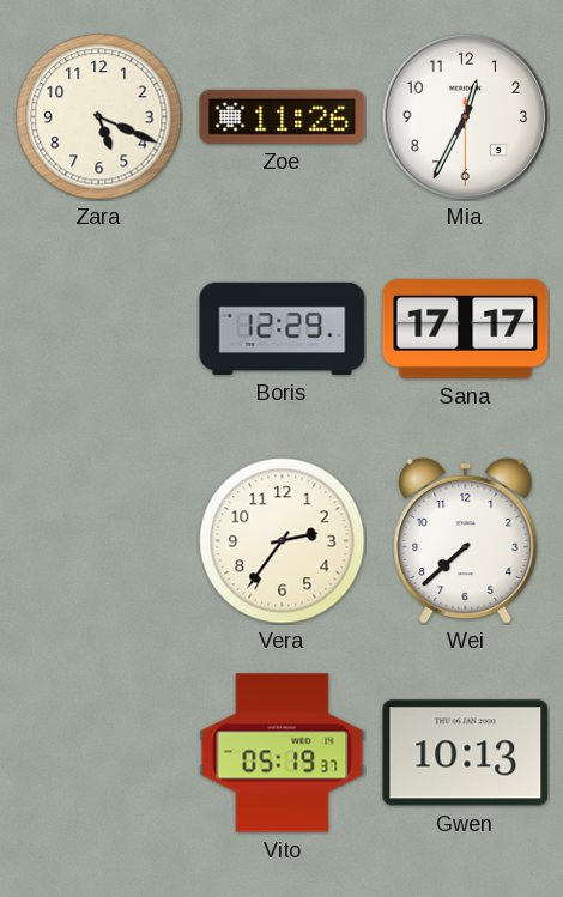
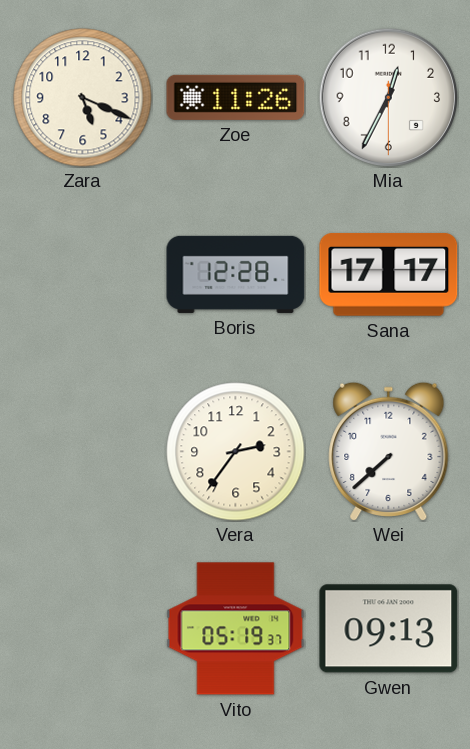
Boris: 12:29 -> 12:28
Gwen: 10:13 -> 09:13
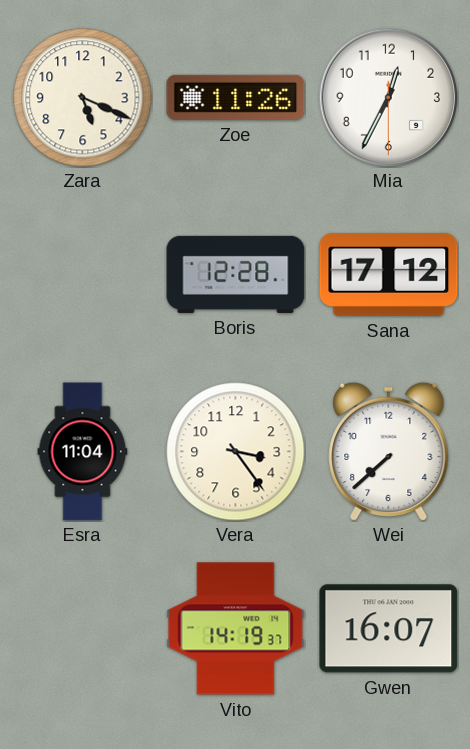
Sana: 17:17 -> 17:12
Esra: none -> 11:04
Vera: 2:36 -> 3:24
Vito: 05:19 -> 14:19
Gwen: 09:13 -> 16:07
